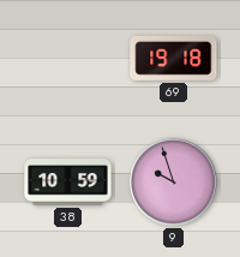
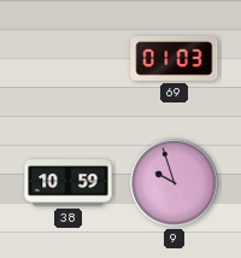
69: 19:18 -> 01:03
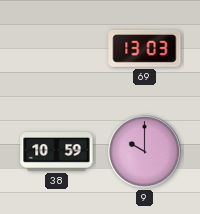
69: 01:03 -> 13:03
9: 9:57 -> 10:00
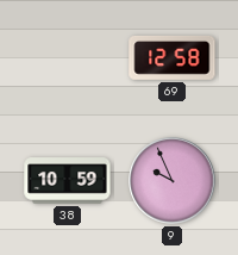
69: 13:03 -> 12:58
9: 10:00 -> 9:56
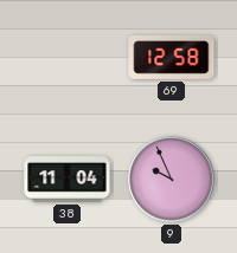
38: 10:59 -> 11:04
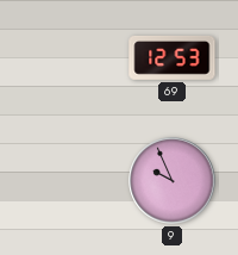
69: 12:58 -> 12:53
38: 11:04 -> none
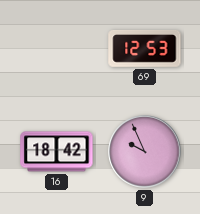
16: none -> 18:42
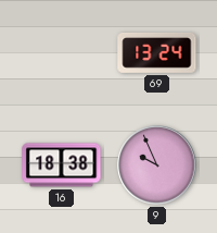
69: 12:53 -> 13:24
16: 18:42 -> 18:38
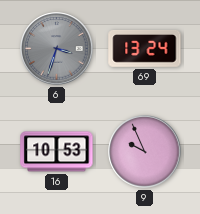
6: none -> 3:33
16: 18:38 -> 10:53
